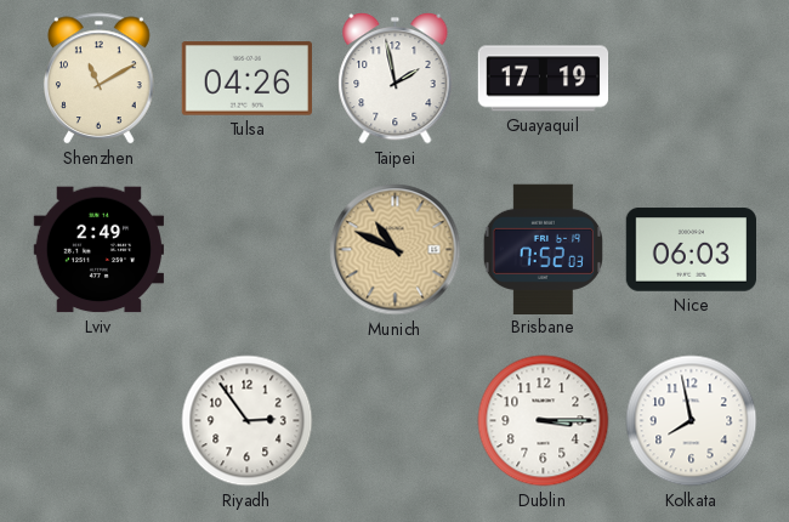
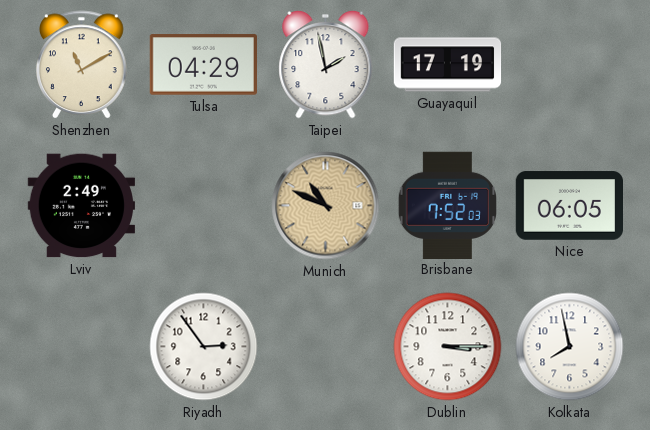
Tulsa: 04:26 -> 04:29
Nice: 06:03 -> 06:05
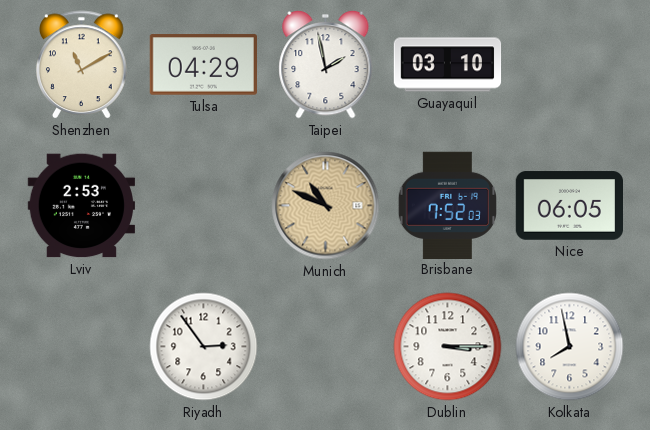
Guayaquil: 17:19 -> 03:10
Lviv: 2:49 -> 2:53
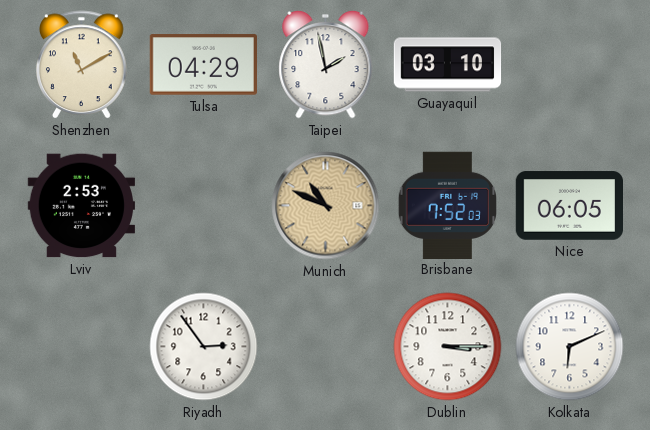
Kolkata: 7:58 -> 6:11
